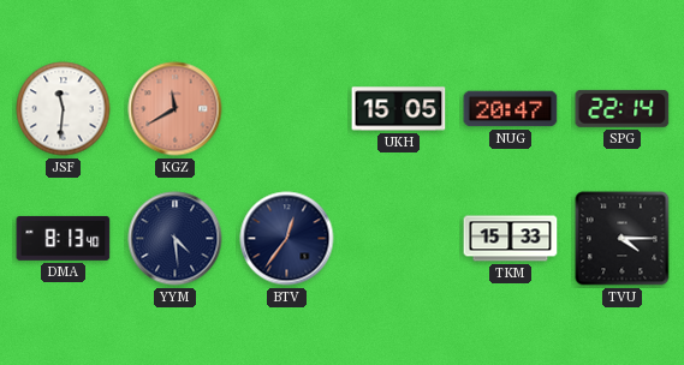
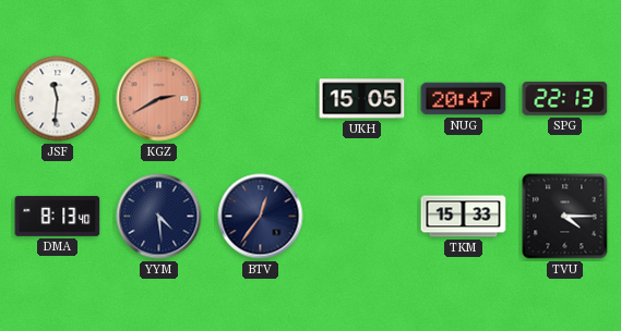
KGZ: 11:40 -> 2:40
SPG: 22:14 -> 22:13
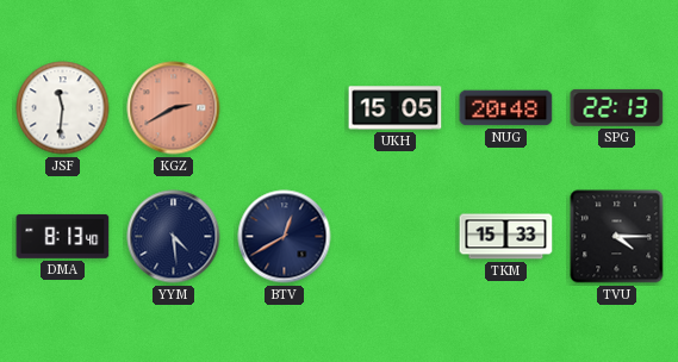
NUG: 20:47 -> 20:48
BTV: 12:36 -> 12:40
